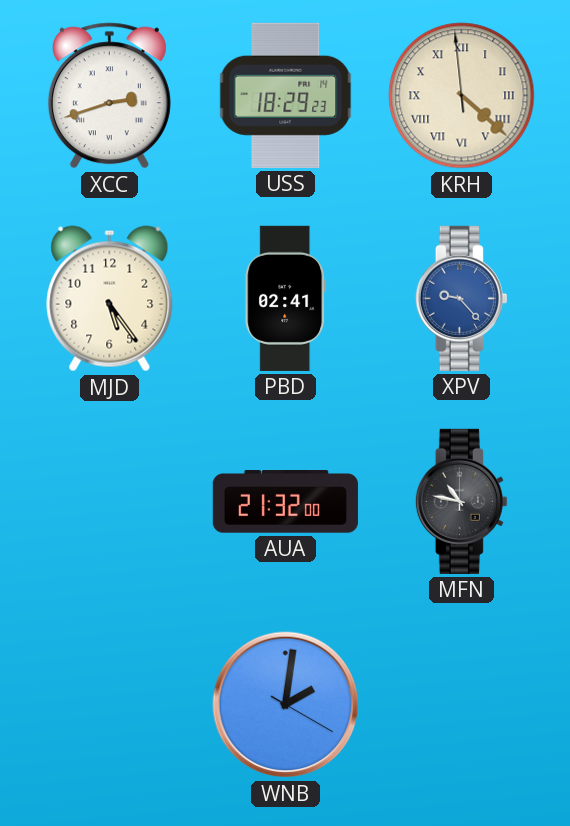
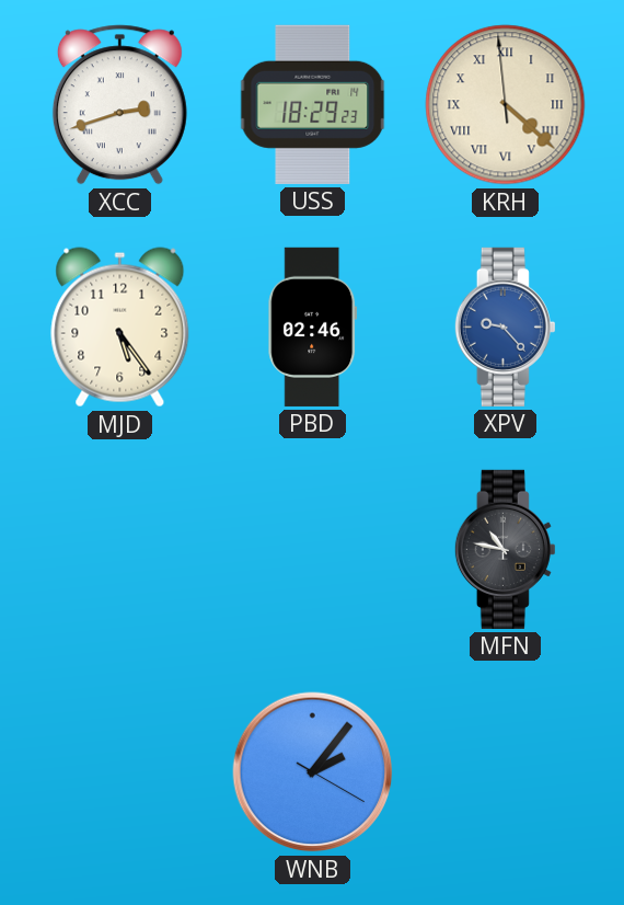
PBD: 02:41 -> 02:46
AUA: 21:32 -> none
WNB: 2:01 -> 2:06
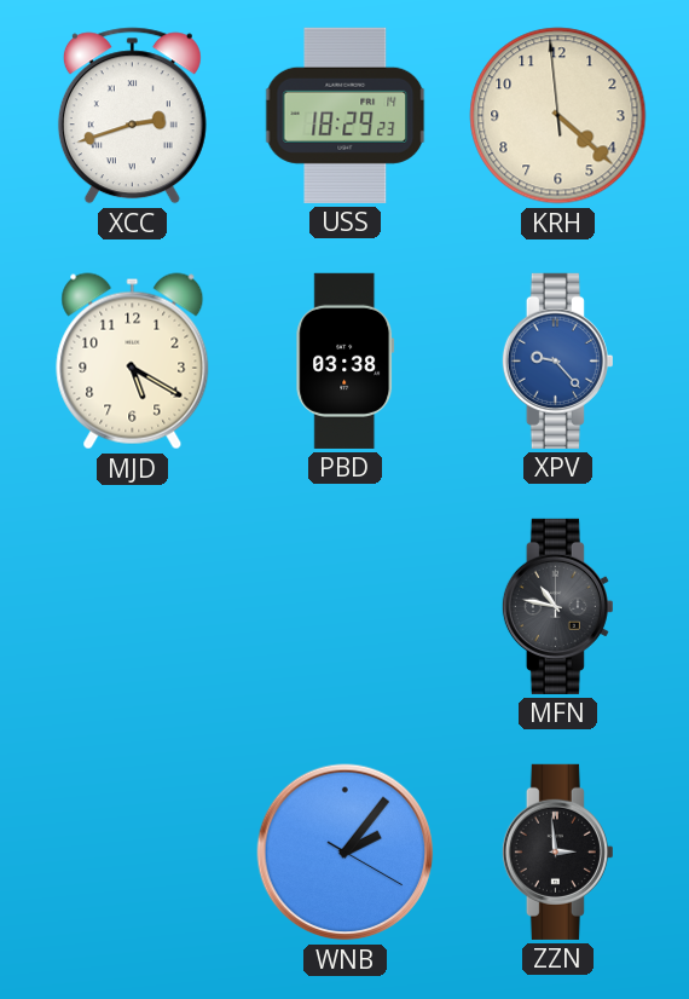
KRH numerals: Roman -> Arabic
MJD: 5:24 -> 5:20
PBD: 02:46 -> 03:38
ZZN: none -> 2:59
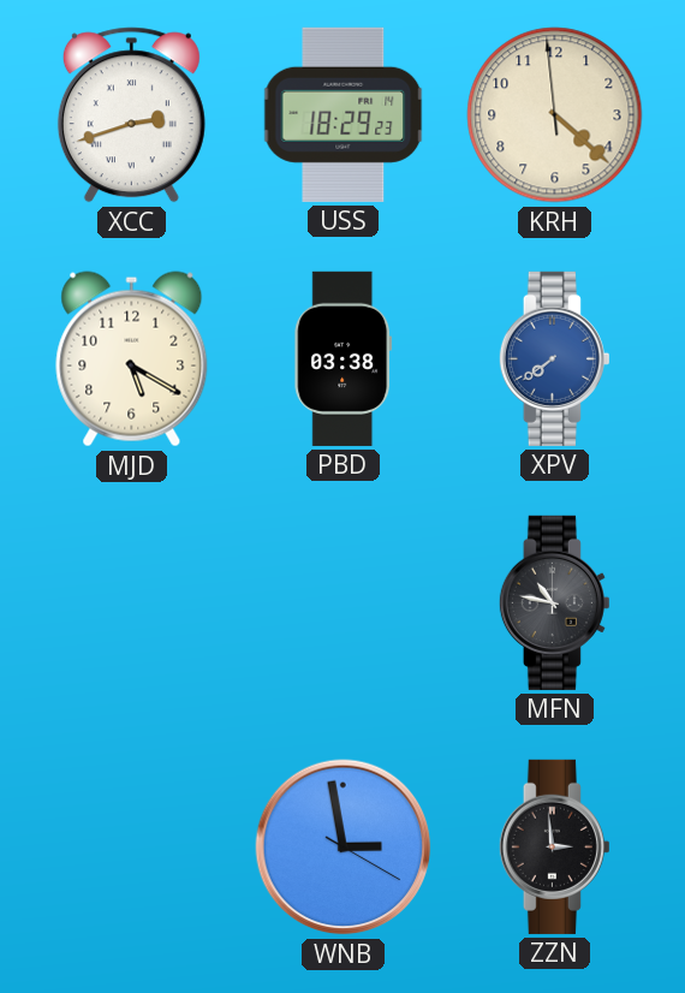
XPV: 9:23 -> 7:39
WNB: 2:06 -> 2:58
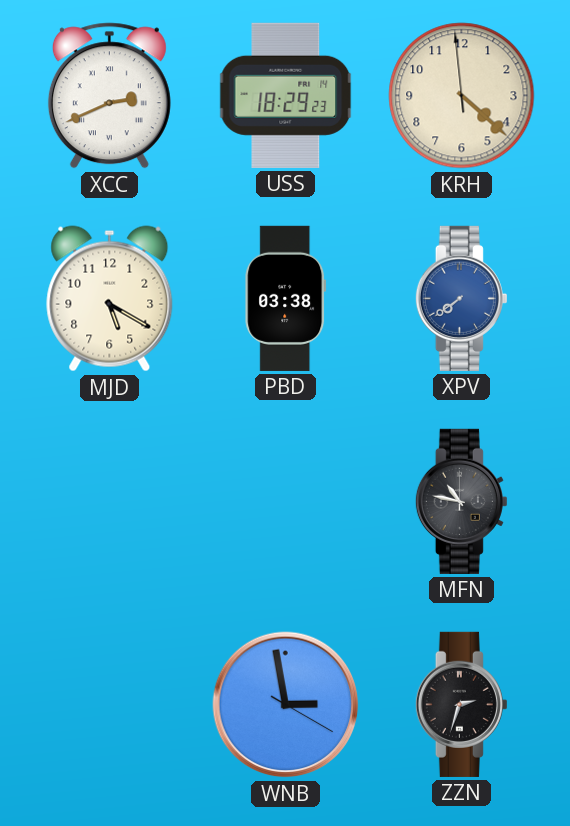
XCC: 2:42 -> 2:41
ZZN: 2:59 -> 2:33
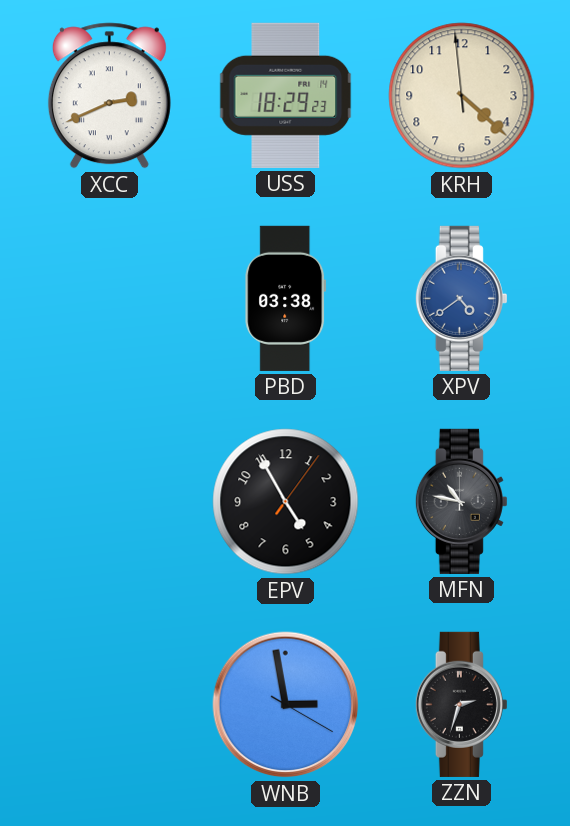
MJD: 5:20 -> none
XPV: 7:39 -> 4:39
EPV: none -> 4:55
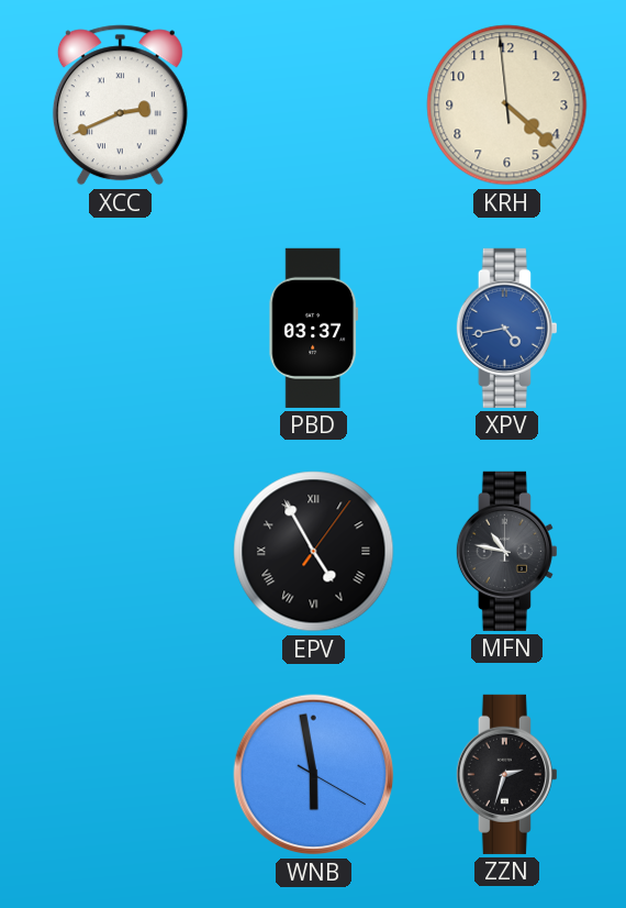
USS: 18:29 -> none
PBD: 03:38 -> 03:37
XPV: 4:39 -> 4:43
EPV numerals: Arabic -> Roman
WNB: 2:58 -> 5:58
